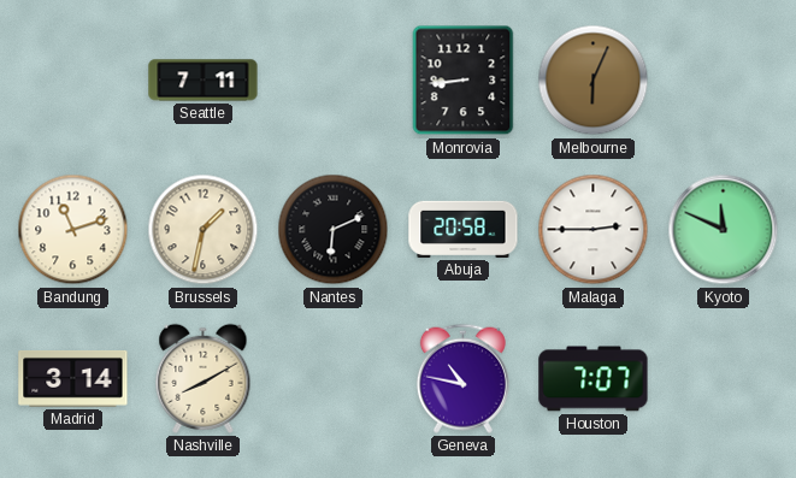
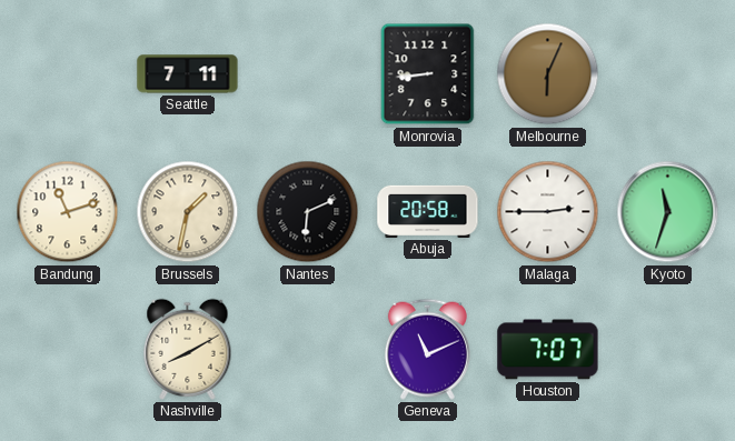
Kyoto: 11:49 -> 11:33
Madrid: 3:14 -> none
Geneva: 10:47 -> 11:11
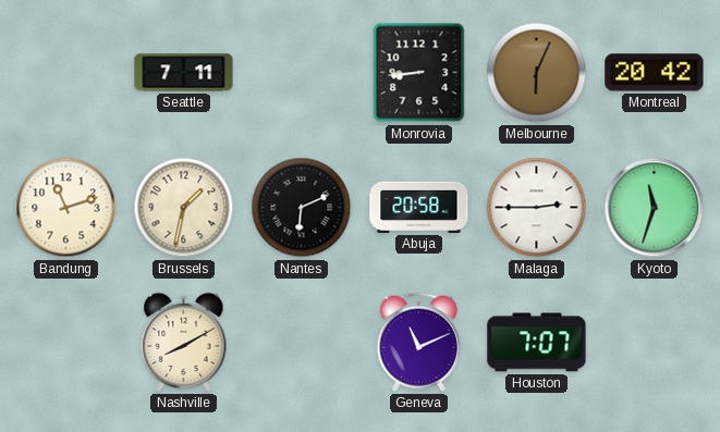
Montreal: none -> 20:42
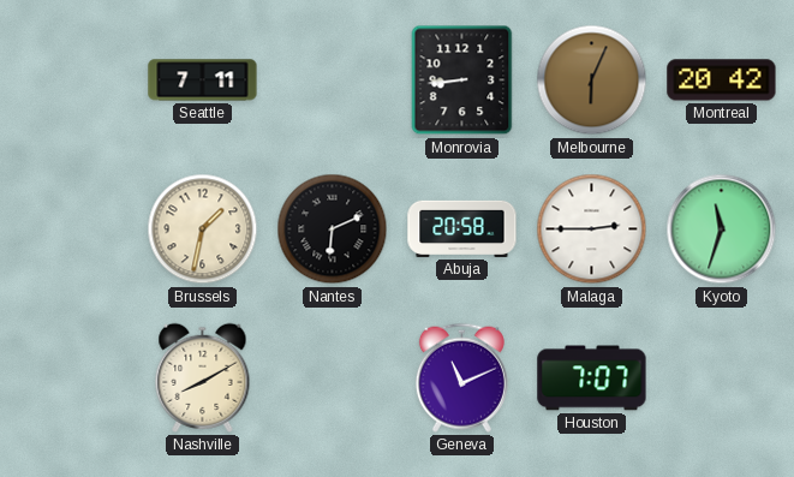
Bandung: 11:12 -> none
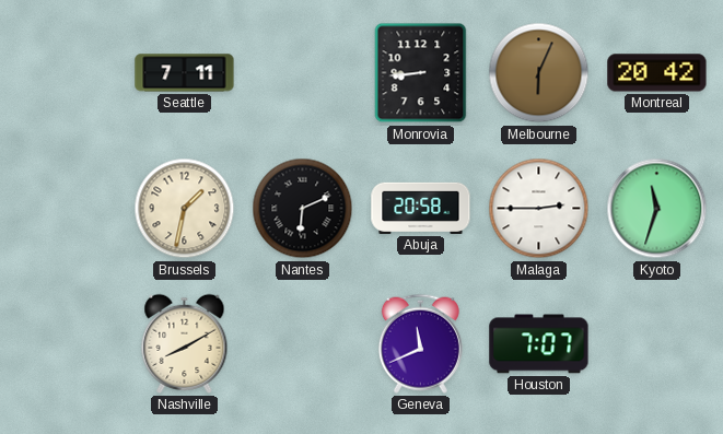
Geneva: 11:11 -> 11:41
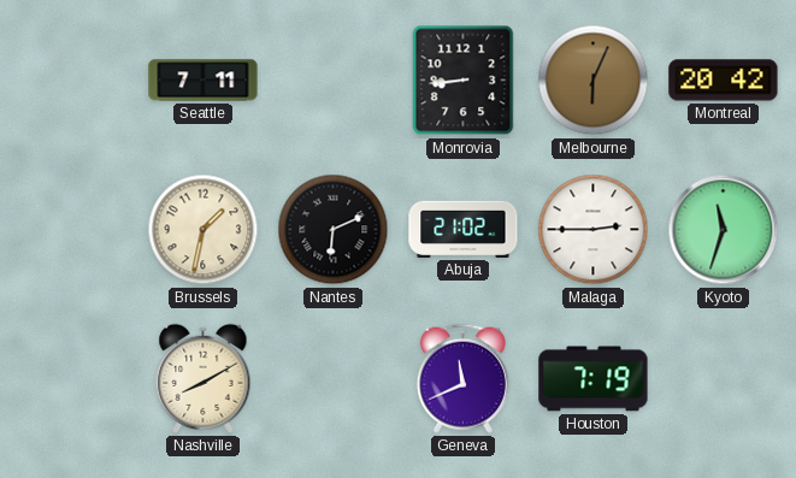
Abuja: 20:58 -> 21:02
Houston: 7:07 -> 7:19
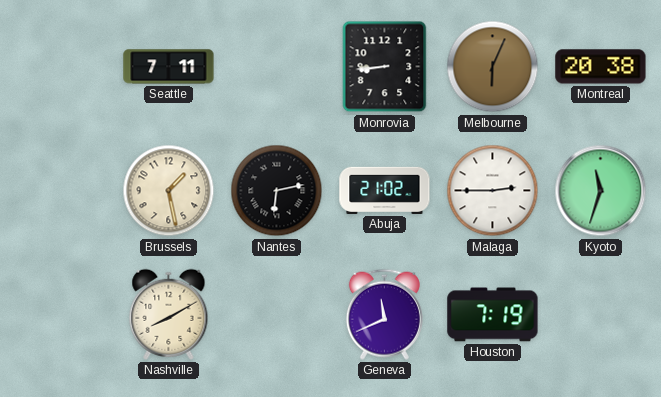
Montreal: 20:42 -> 20:38
Brussels: 1:32 -> 1:28
Nantes: 6:11 -> 6:13
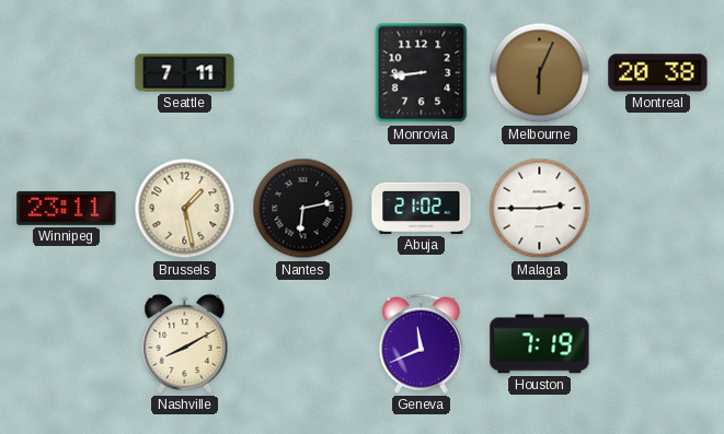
Winnipeg: none -> 23:11
Kyoto: 11:33 -> none
